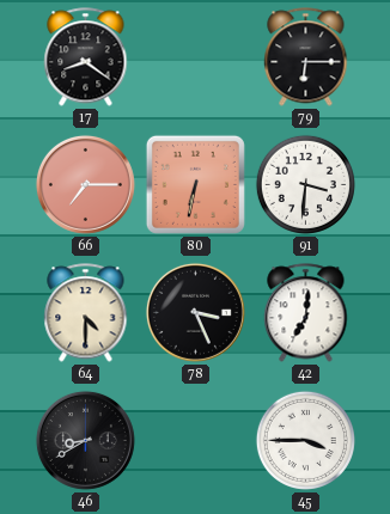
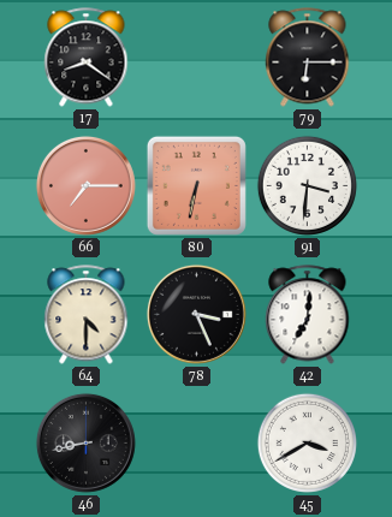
46: 8:40 -> 8:43
45: 3:45 -> 3:40
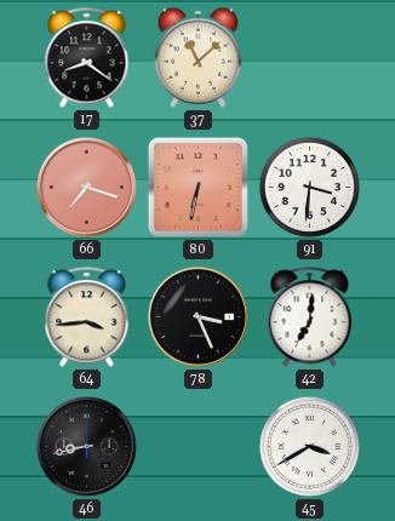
37: none -> 11:08
79: 6:15 -> none
66: 7:15 -> 7:18
64: 4:30 -> 3:44
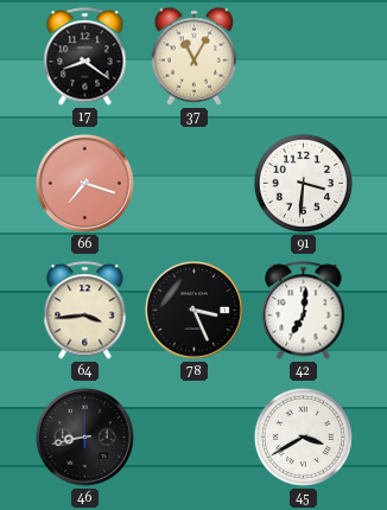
37: 11:08 -> 11:05
80: 6:32 -> none
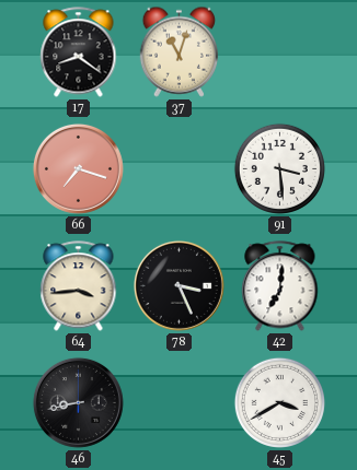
37: 11:05 -> 11:03
91: 3:31 -> 3:29
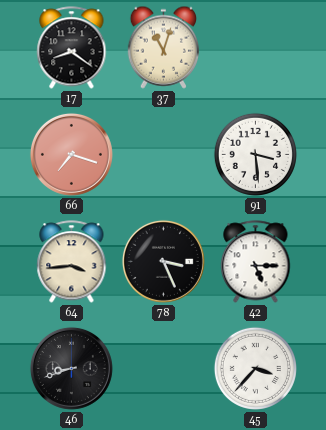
42: 7:01 -> 5:15
46: 8:43 -> 8:42
45: 3:40 -> 3:37
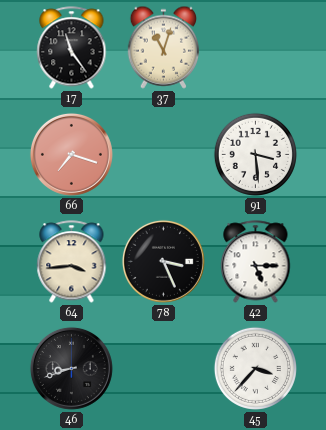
17: 8:21 -> 11:24
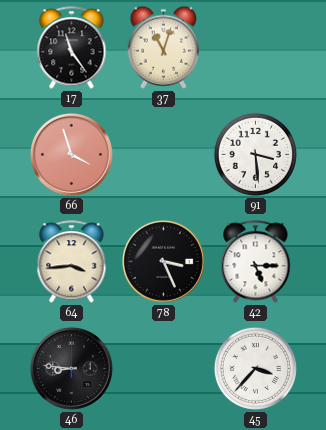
66: 7:18 -> 3:57
46: 8:42 -> 8:46
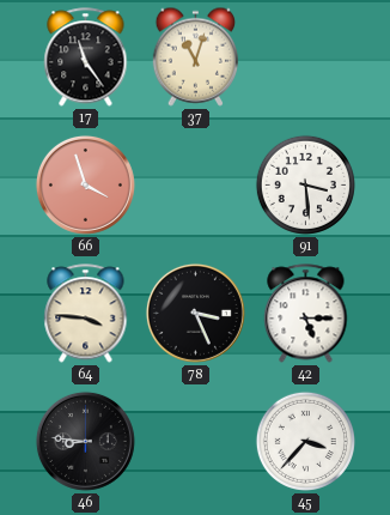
64: 3:44 -> 3:46
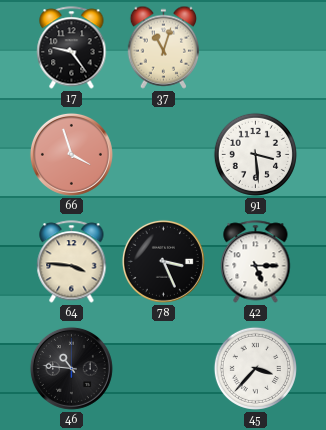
17: 11:24 -> 9:24
46: 8:46 -> 10:46
